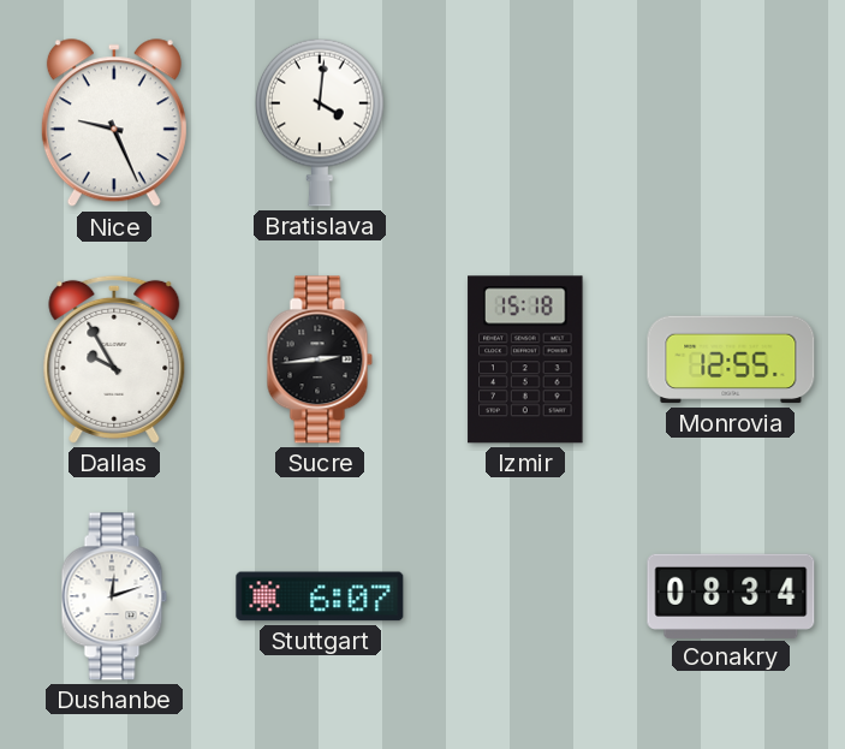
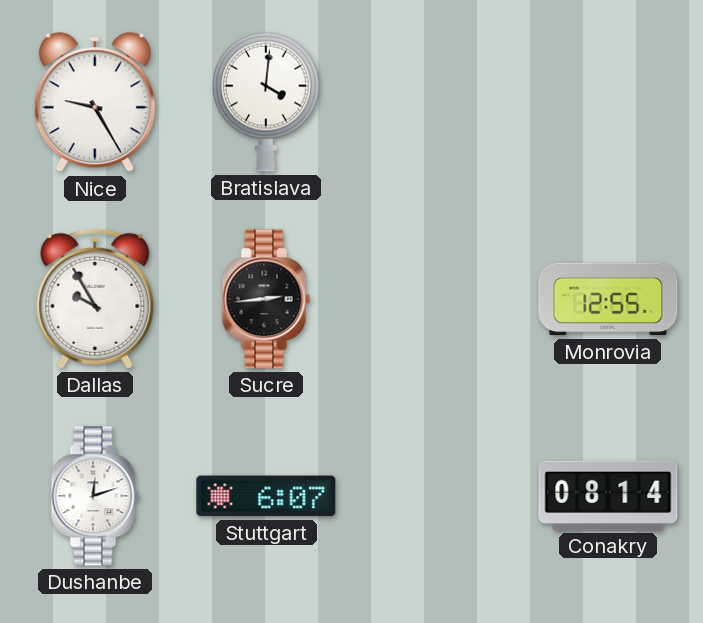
Nice: 9:26 -> 9:25
Izmir: 15:18 -> none
Conakry: 08:34 -> 08:14
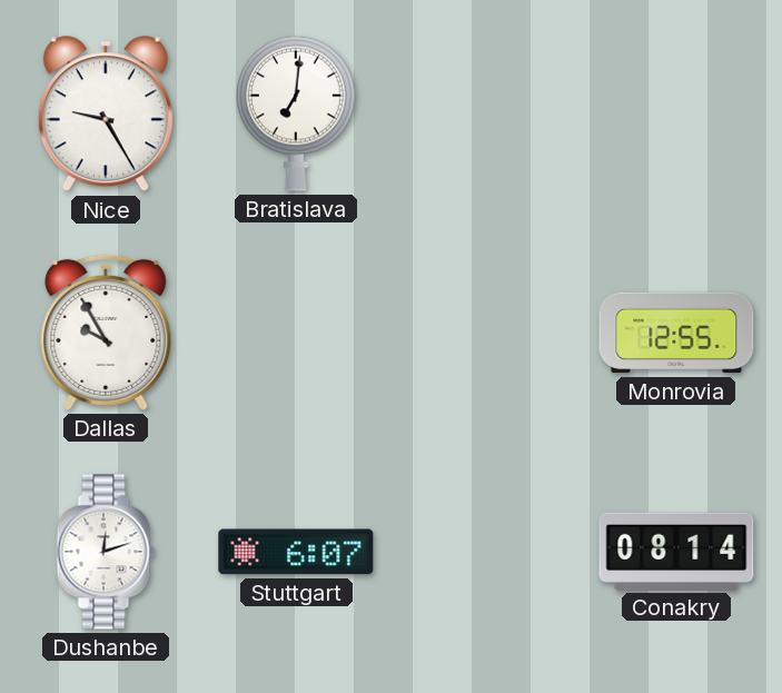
Bratislava: 4:01 -> 7:01
Sucre: 2:44 -> none
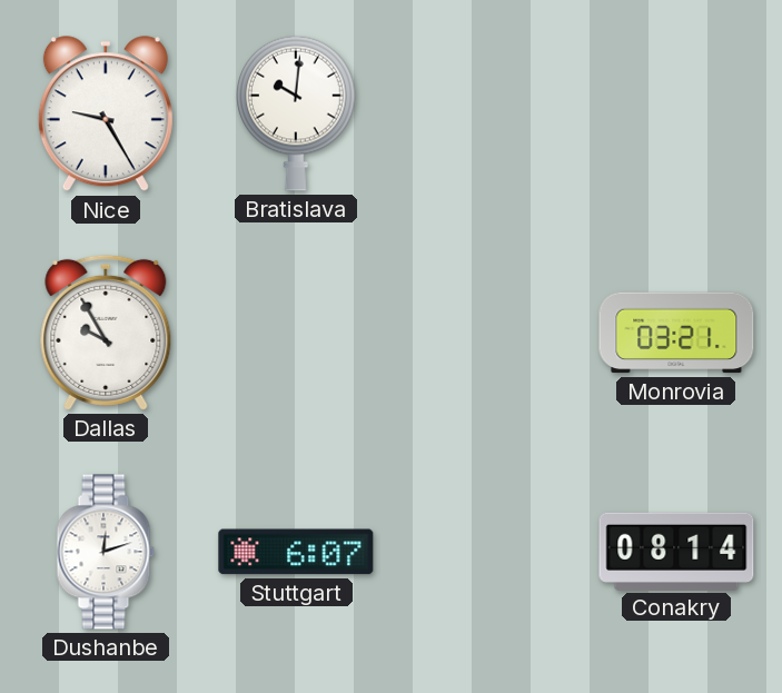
Bratislava: 7:01 -> 10:01
Monrovia: 12:55 -> 03:21
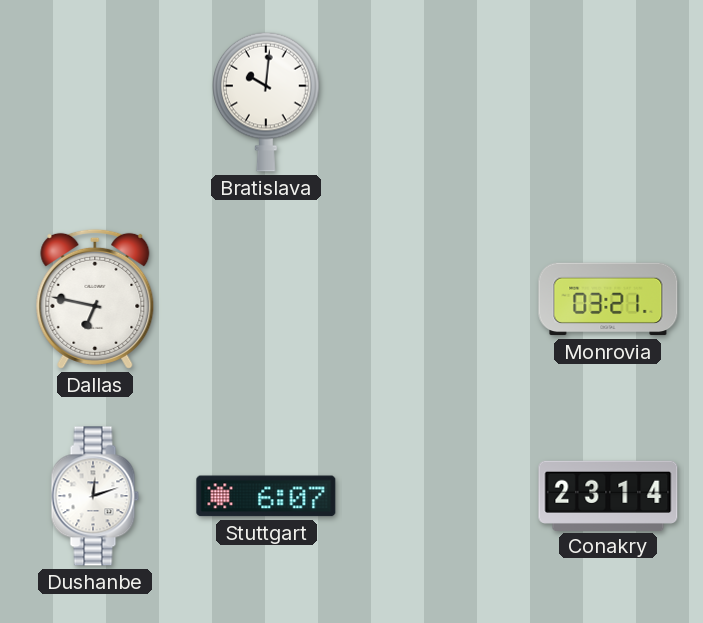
Nice: 9:25 -> none
Dallas: 9:55 -> 6:47
Conakry: 08:14 -> 23:14
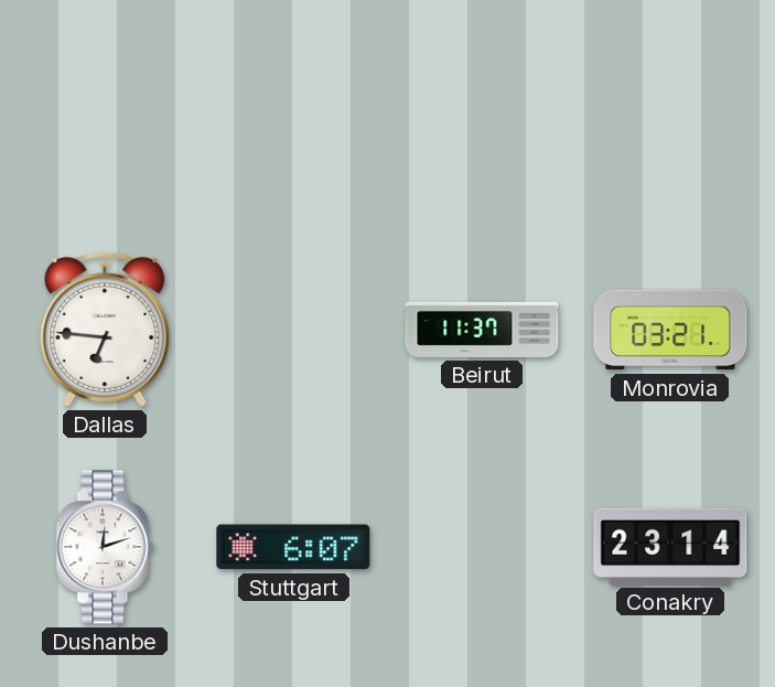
Bratislava: 10:01 -> none
Dallas: 6:47 -> 6:46
Beirut: none -> 11:37
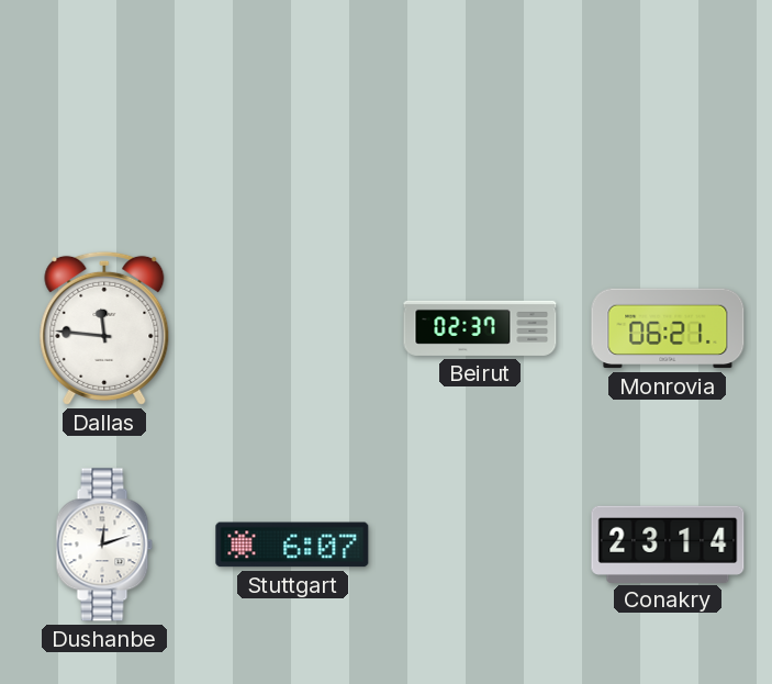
Dallas: 6:46 -> 11:46
Beirut: 11:37 -> 02:37
Monrovia: 03:21 -> 06:21
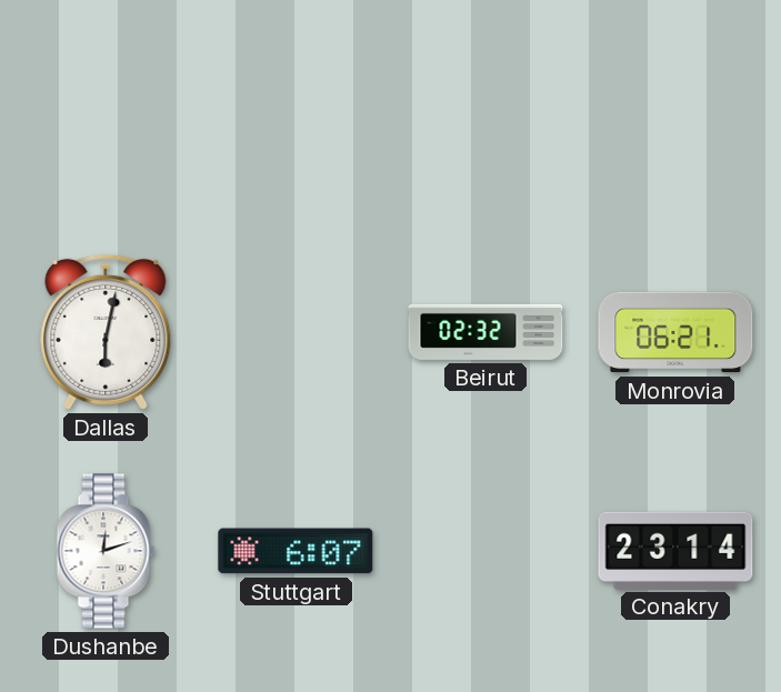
Dallas: 11:46 -> 6:02
Beirut: 02:37 -> 02:32
